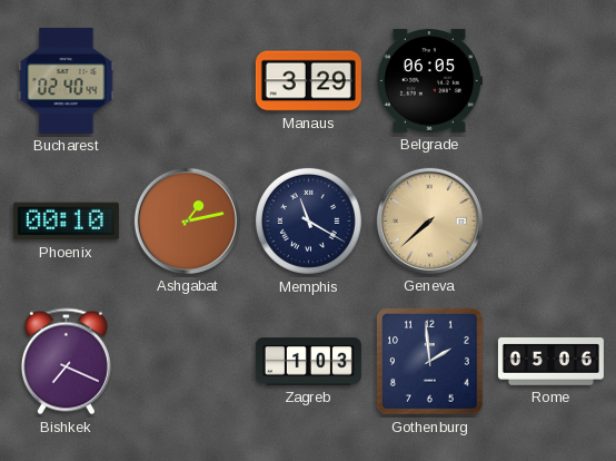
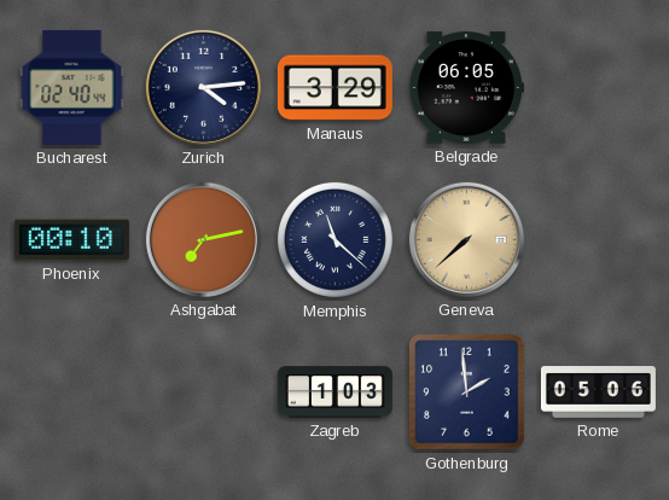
Zurich: none -> 4:14
Ashgabat: 1:13 -> 7:13
Memphis: 11:20 -> 11:22
Bishkek: 7:19 -> none
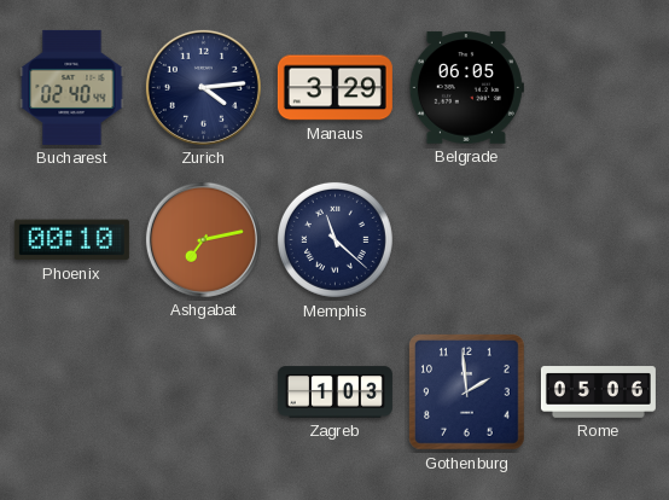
Geneva: 7:38 -> none
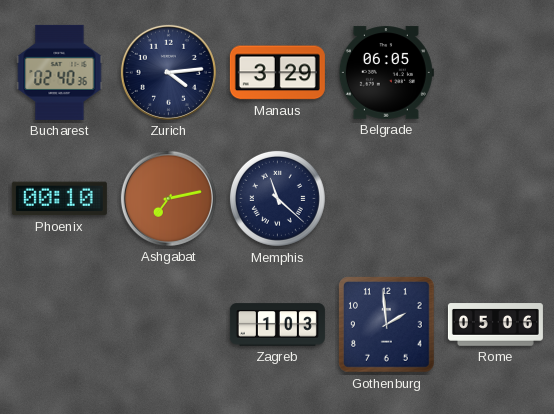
Bucharest: 02:40:44 -> 02:40:36
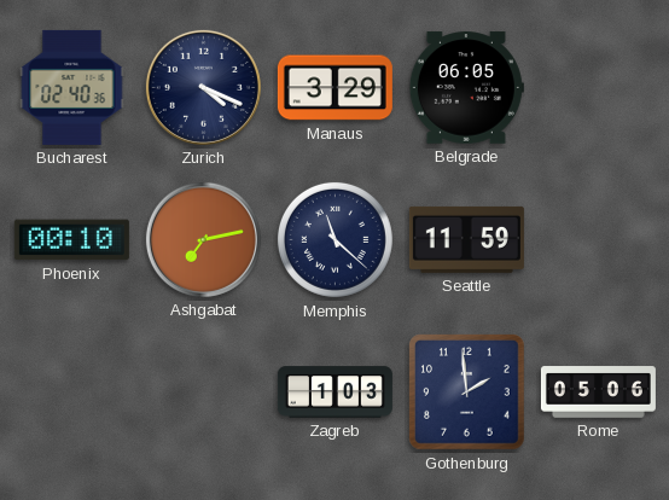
Zurich: 4:14 -> 4:19
Seattle: none -> 11:59
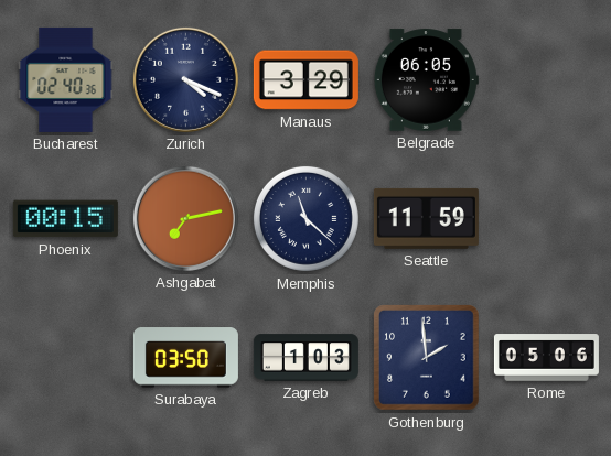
Phoenix: 00:10 -> 00:15
Surabaya: none -> 03:50
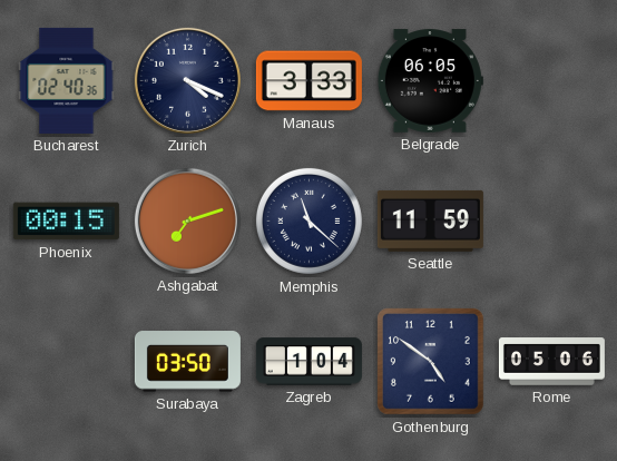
Manaus: 3:29 -> 3:33
Ashgabat: 7:13 -> 7:12
Zagreb: 1:03 -> 1:04
Gothenburg: 1:59 -> 4:51
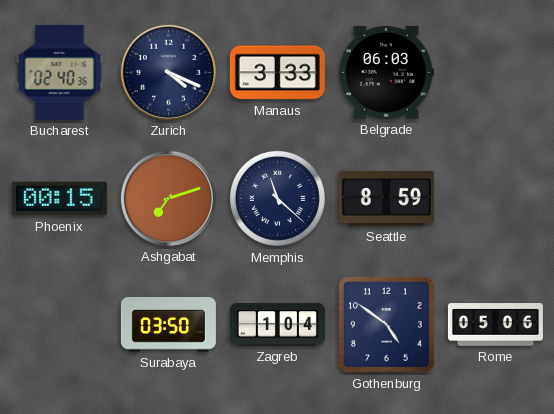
Belgrade: 06:05 -> 06:03
Seattle: 11:59 -> 8:59
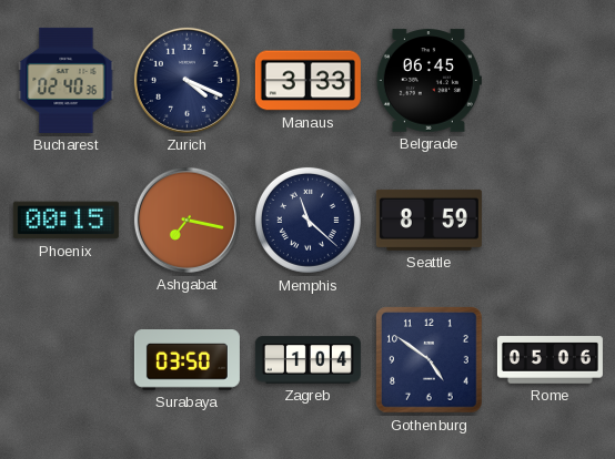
Belgrade: 06:03 -> 06:45
Ashgabat: 7:12 -> 7:17
